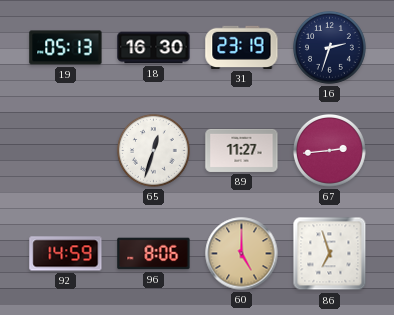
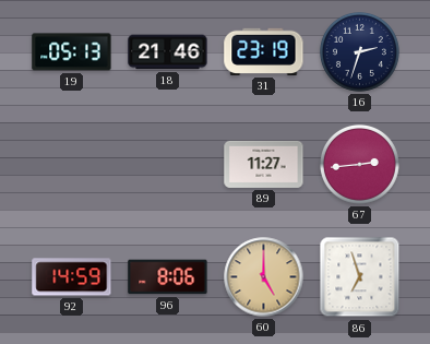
18: 16:30 -> 21:46
65: 12:33 -> none
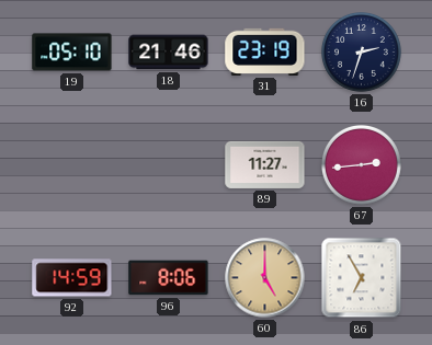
19: 05:13 -> 05:10
86: 6:57 -> 6:55
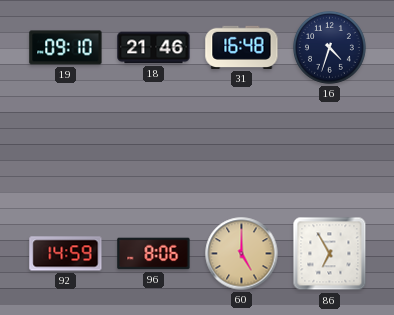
19: 05:10 -> 09:10
31: 23:19 -> 16:48
16: 2:33 -> 4:33
89: 11:27 -> none
67: 2:44 -> none
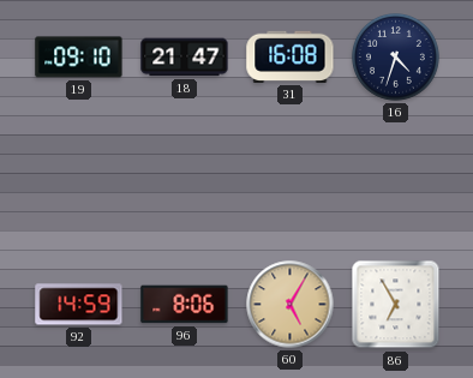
18: 21:46 -> 21:47
31: 16:48 -> 16:08
60: 5:00 -> 5:05
